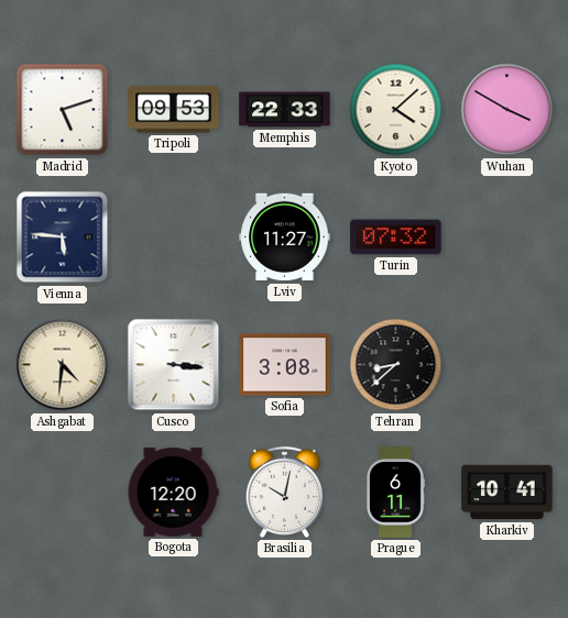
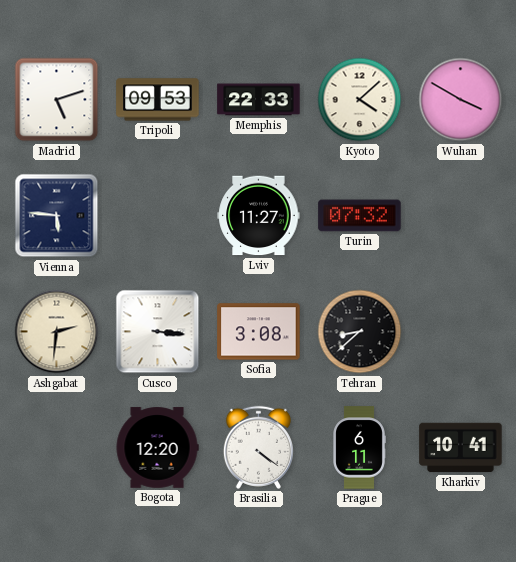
Ashgabat: 4:31 -> 2:31
Brasilia: 10:02 -> 4:21
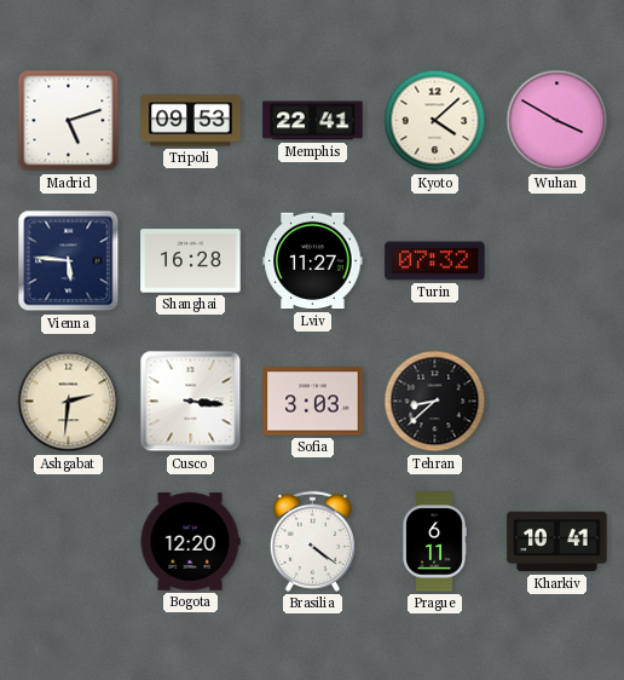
Memphis: 22:33 -> 22:41
Shanghai: none -> 16:28
Sofia: 3:08 -> 3:03
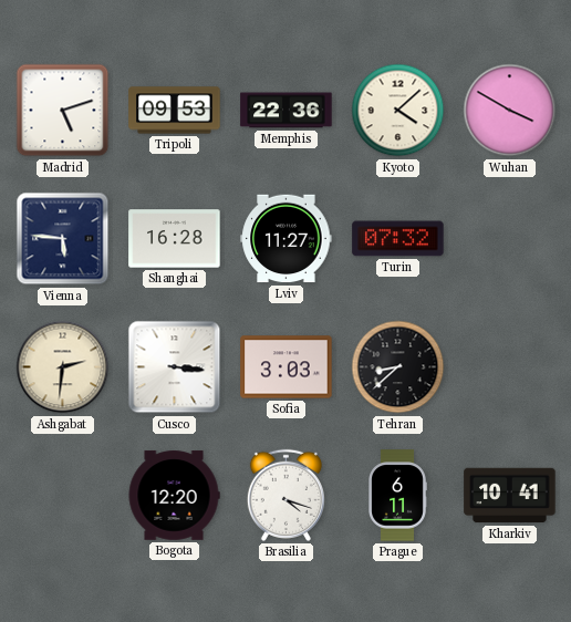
Memphis: 22:41 -> 22:36
Brasilia: 4:21 -> 4:18
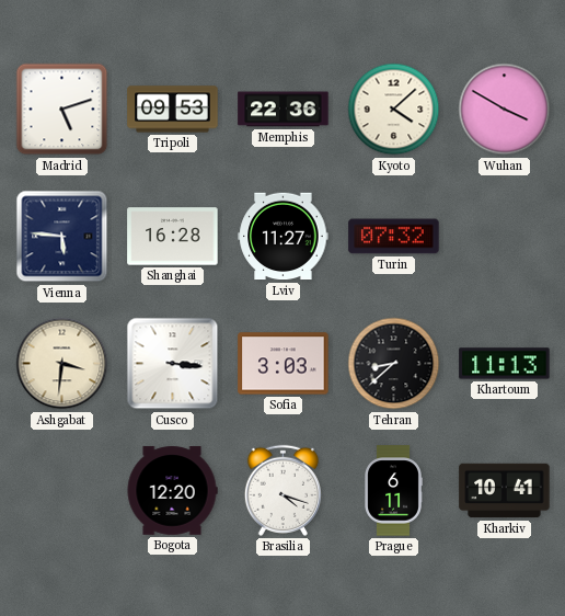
Ashgabat: 2:31 -> 3:31
Khartoum: none -> 11:13
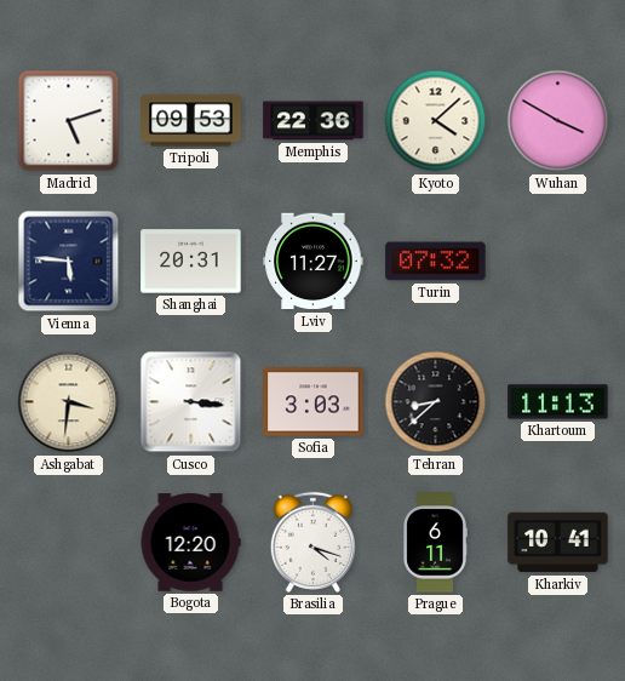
Shanghai: 16:28 -> 20:31
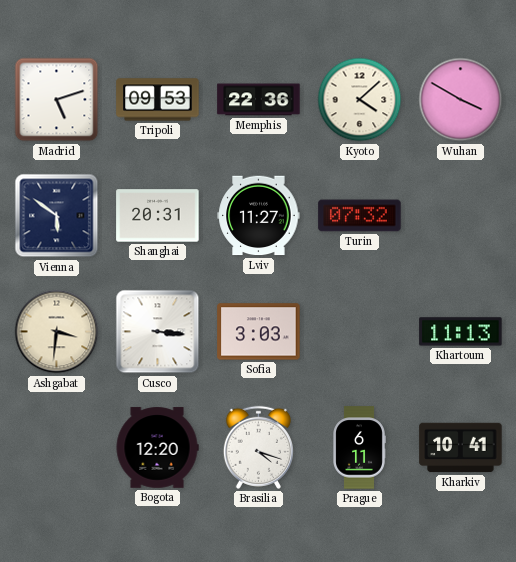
Vienna: 5:46 -> 5:51
Tehran: 8:38 -> none
